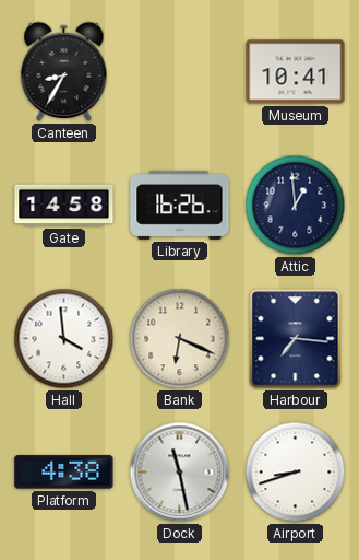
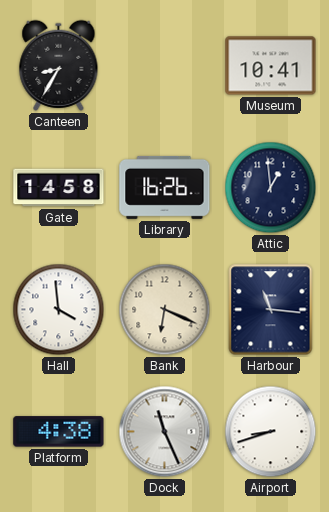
Harbour: 7:16 -> 11:16
Dock: 11:28 -> 11:26
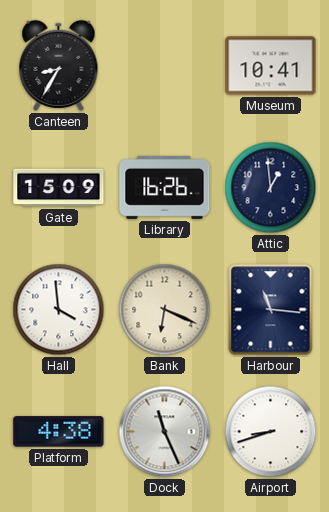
Gate: 14:58 -> 15:09
